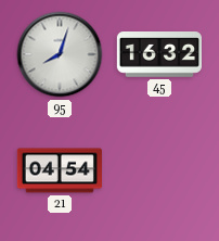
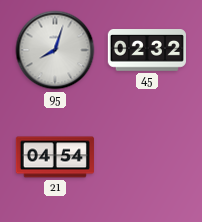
45: 16:32 -> 02:32
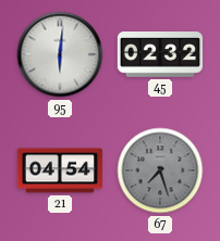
95: 8:03 -> 6:01
67: none -> 7:27
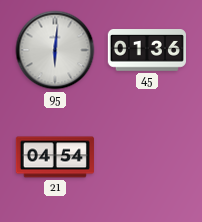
45: 02:32 -> 01:36
67: 7:27 -> none
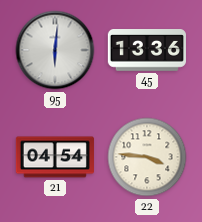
45: 01:36 -> 13:36
22: none -> 3:46
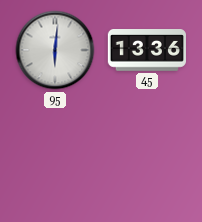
21: 04:54 -> none
22: 3:46 -> none
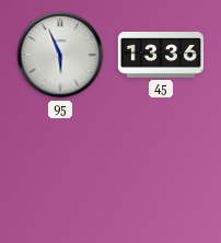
95: 6:01 -> 5:56
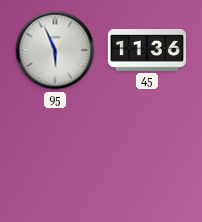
45: 13:36 -> 11:36
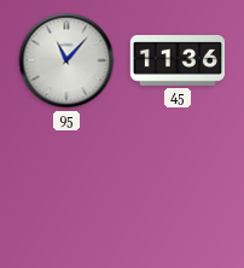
95: 5:56 -> 11:07
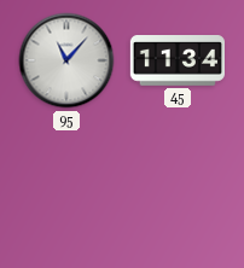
45: 11:36 -> 11:34
